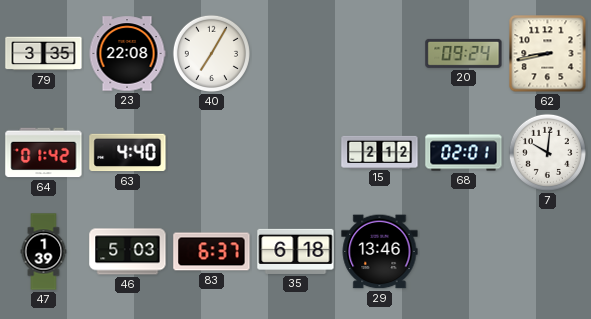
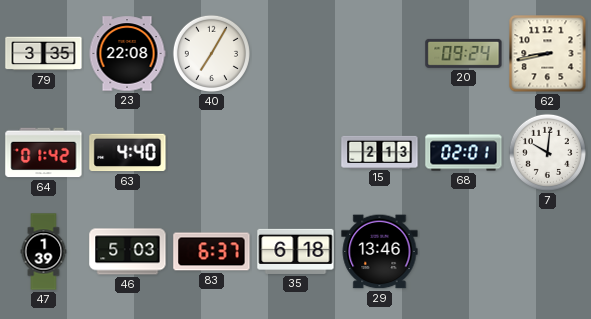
15: 2:12 -> 2:13
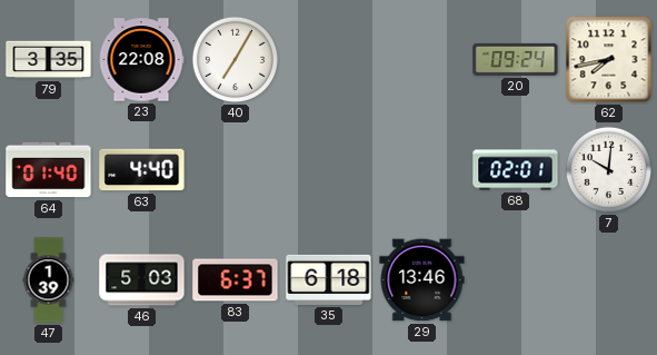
62: 8:43 -> 7:43
64: 01:42 -> 01:40
15: 2:13 -> none
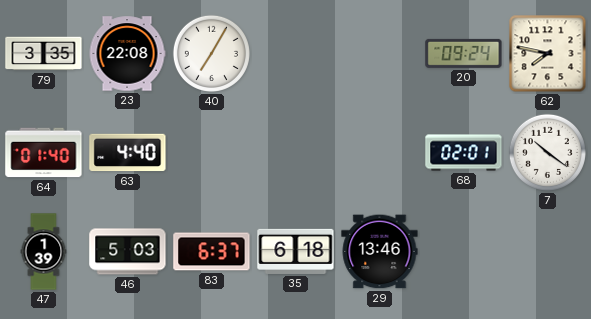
62: 7:43 -> 7:47
7: 10:01 -> 10:21
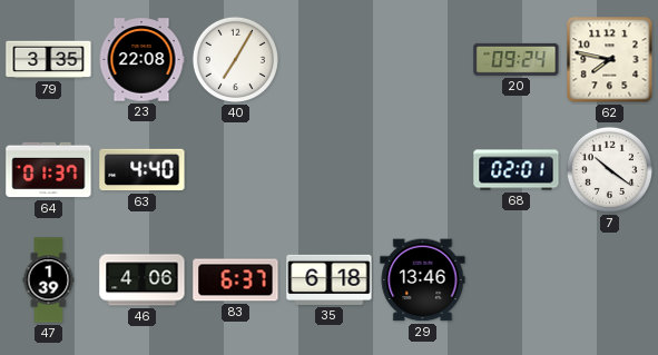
64: 01:40 -> 01:37
46: 5:03 -> 4:06
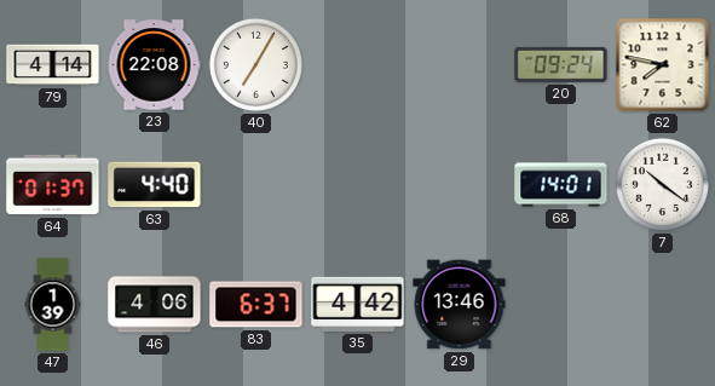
79: 3:35 -> 4:14
68: 02:01 -> 14:01
35: 6:18 -> 4:42
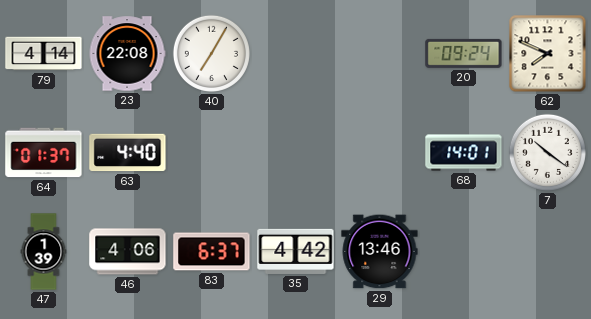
62: 7:47 -> 7:49
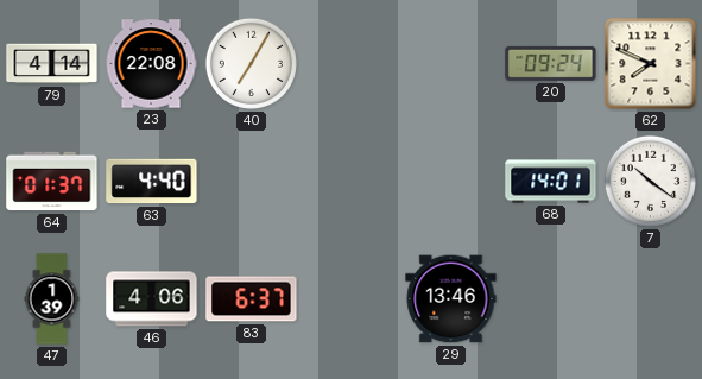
35: 4:42 -> none
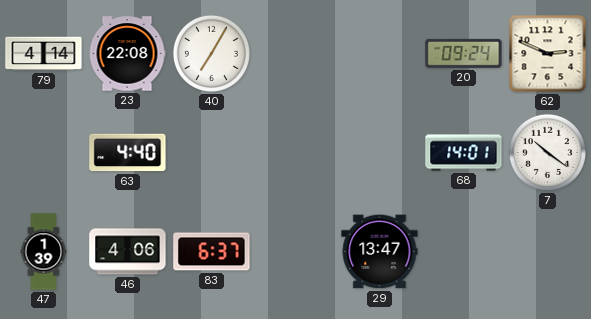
62: 7:49 -> 2:49
64: 01:37 -> none
29: 13:46 -> 13:47
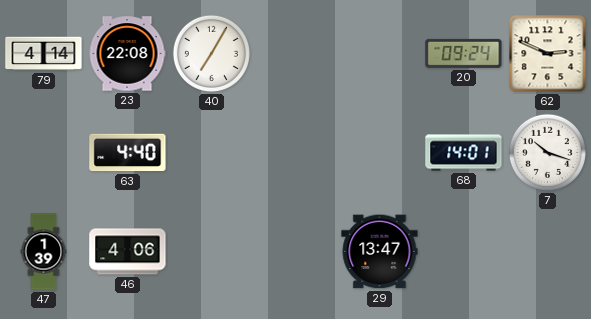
7: 10:21 -> 10:18
83: 6:37 -> none
